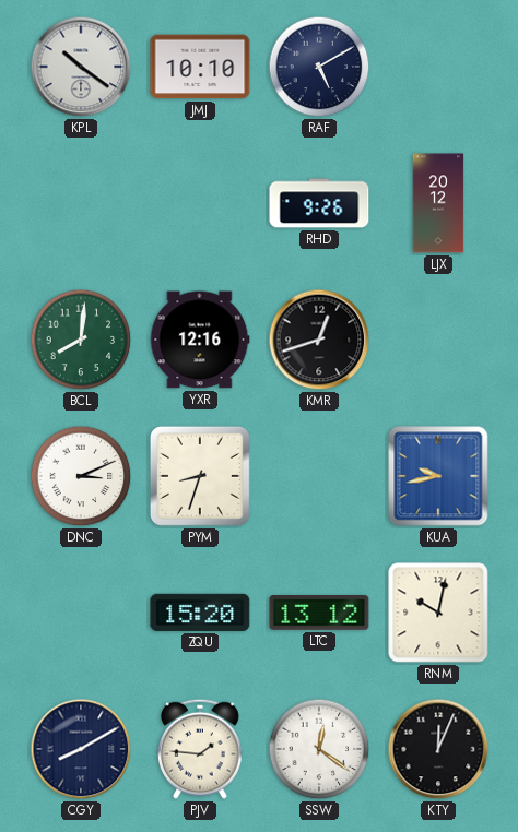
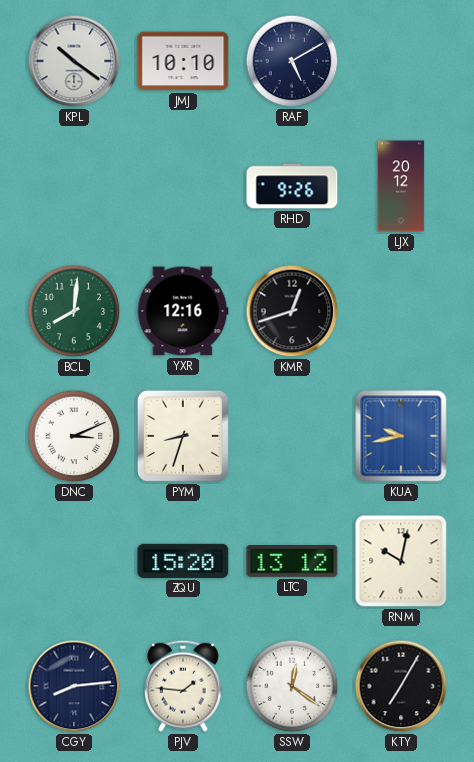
CGY: 8:10 -> 8:14
KTY: 12:04 -> 7:05
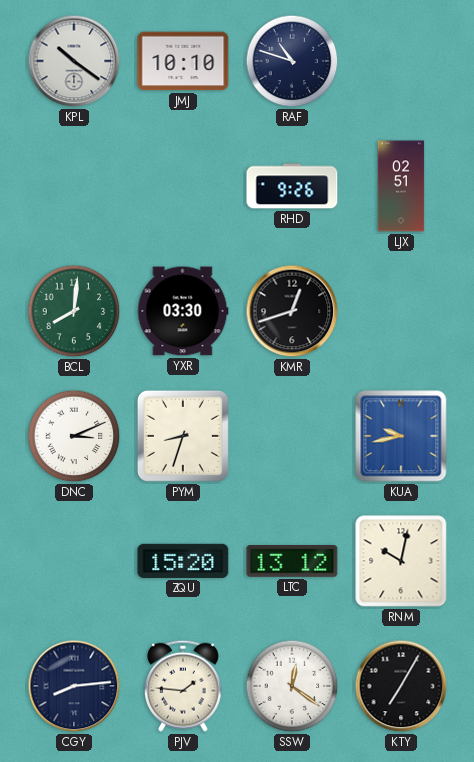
RAF: 5:10 -> 10:48
LJX: 20:12 -> 02:51
YXR: 12:16 -> 03:30
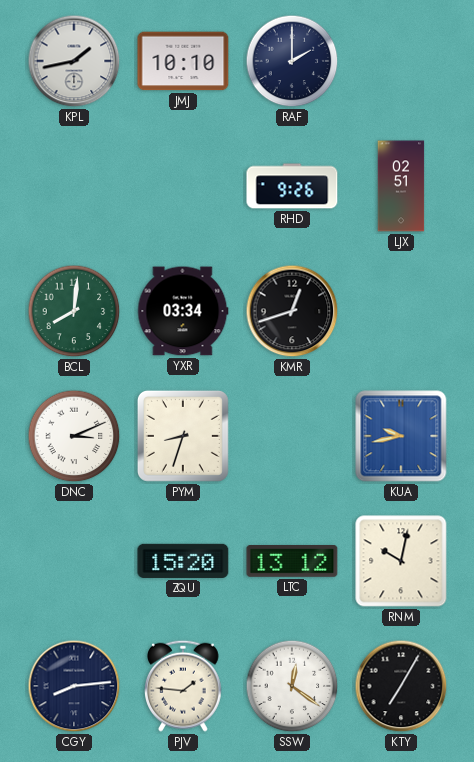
KPL: 10:21 -> 1:43
RAF: 10:48 -> 2:00
YXR: 03:30 -> 03:34
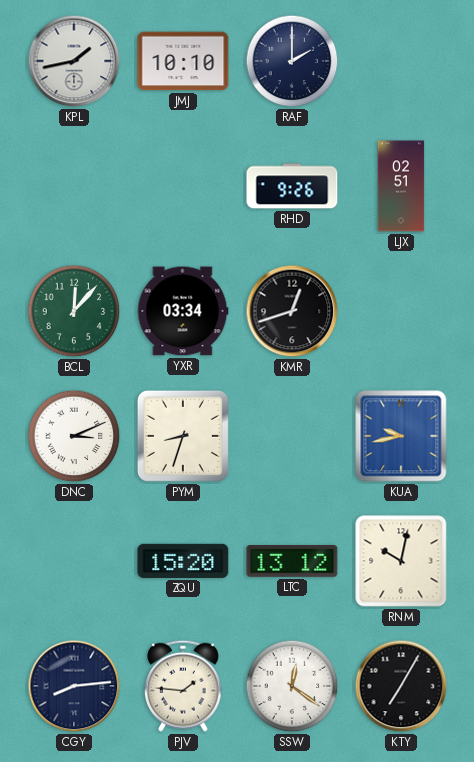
BCL: 8:01 -> 12:07
